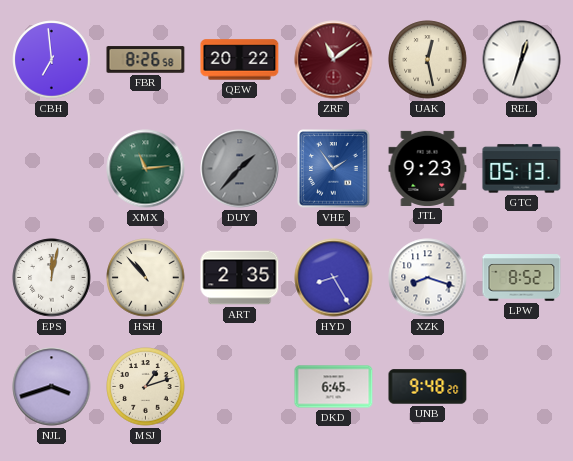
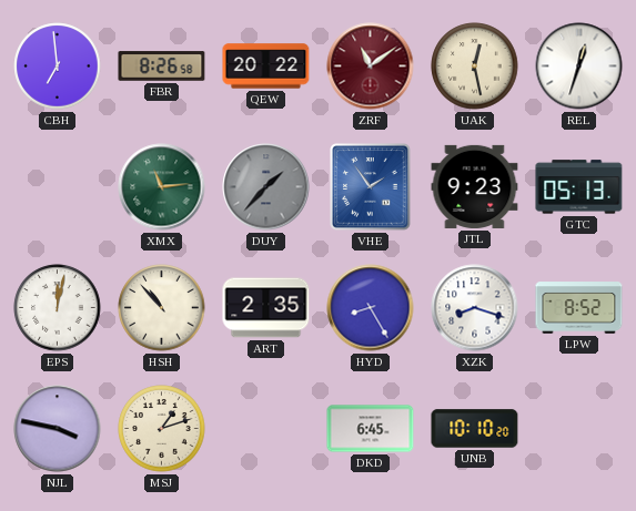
NJL: 3:42 -> 3:47
UNB: 9:48 -> 10:10
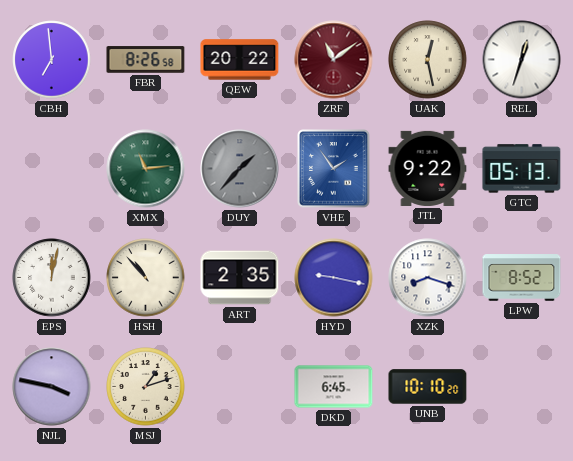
JTL: 9:23 -> 9:22
HYD: 8:25 -> 9:17
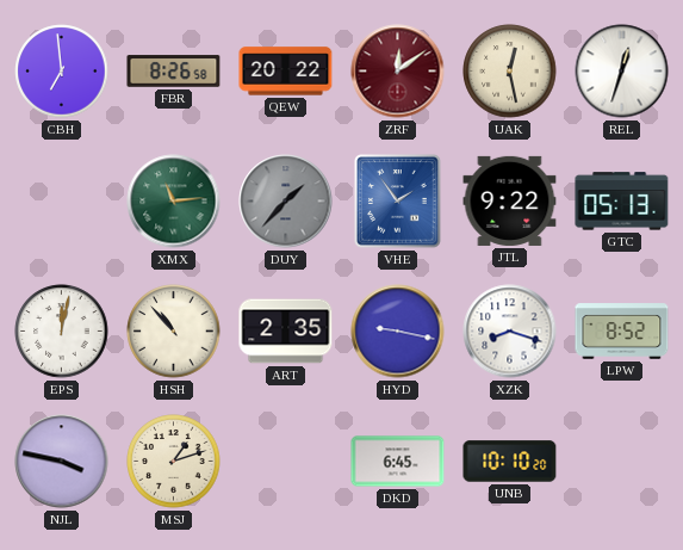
ZRF: 11:09 -> 12:09
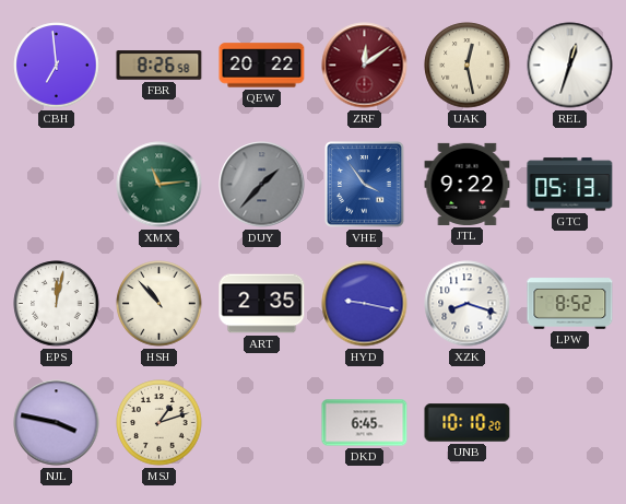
VHE: 1:54 -> 3:54
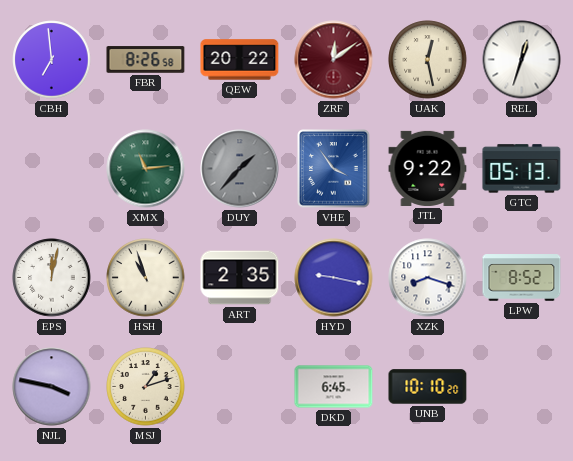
HSH: 10:53 -> 10:57
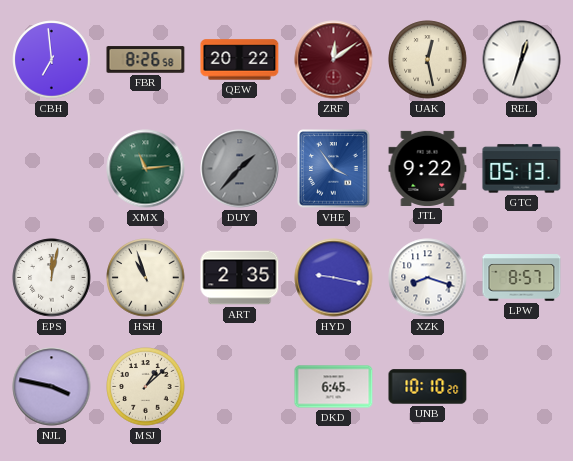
LPW: 8:52 -> 8:57
MSJ: 1:12 -> 1:08
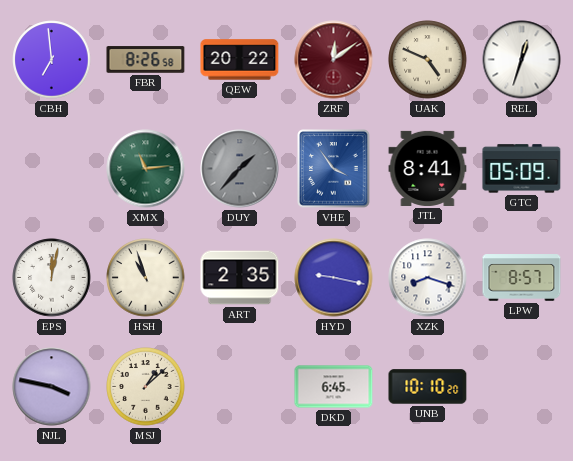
UAK: 12:28 -> 4:49
JTL: 9:22 -> 8:41
GTC: 05:13 -> 05:09
